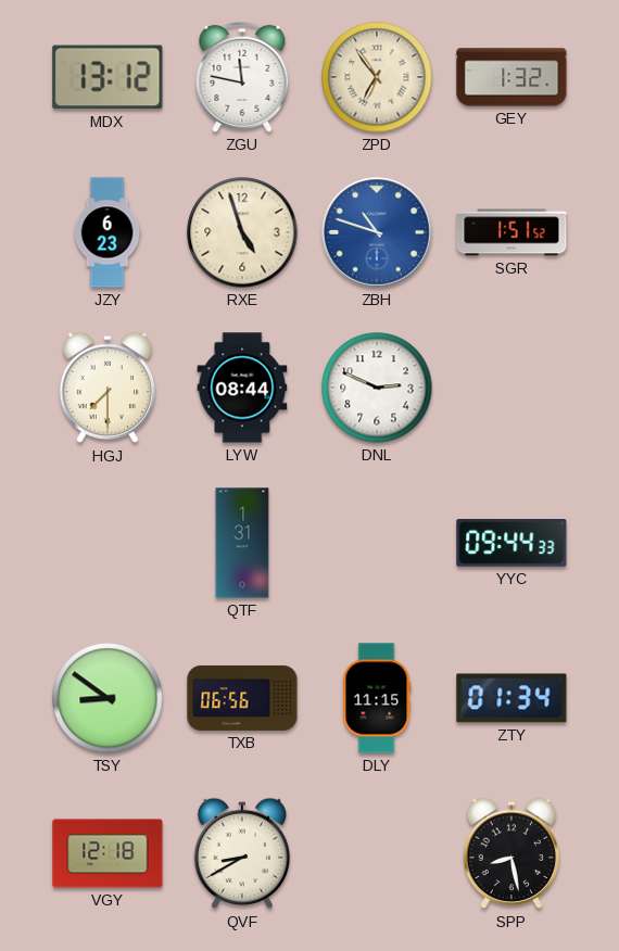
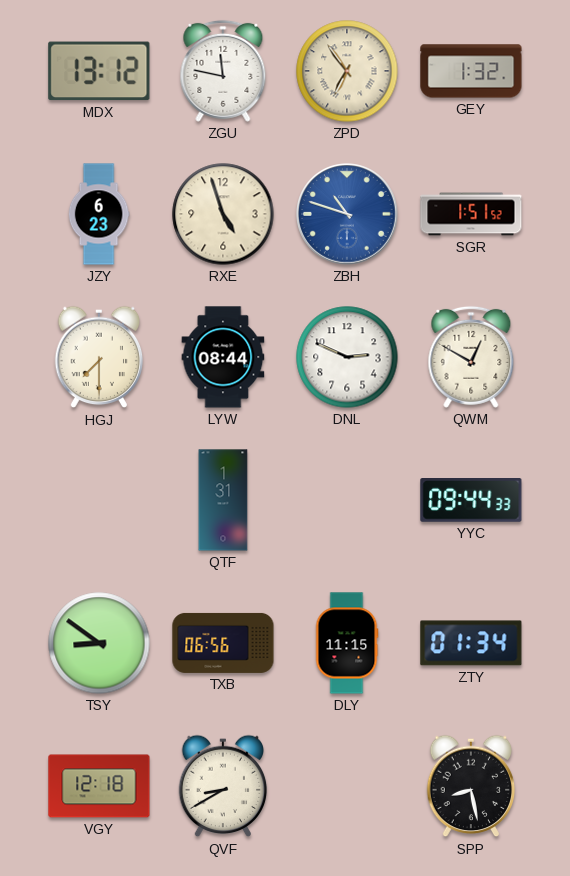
QWM: none -> 12:50
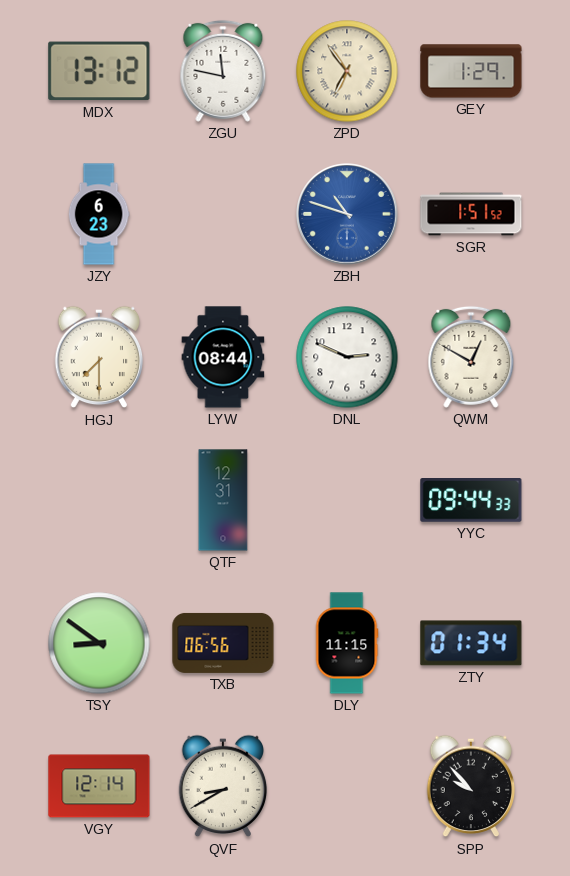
GEY: 1:32 -> 1:29
RXE: 4:57 -> none
QTF: 1:31 -> 12:31
VGY: 12:18 -> 12:14
SPP: 8:28 -> 9:53
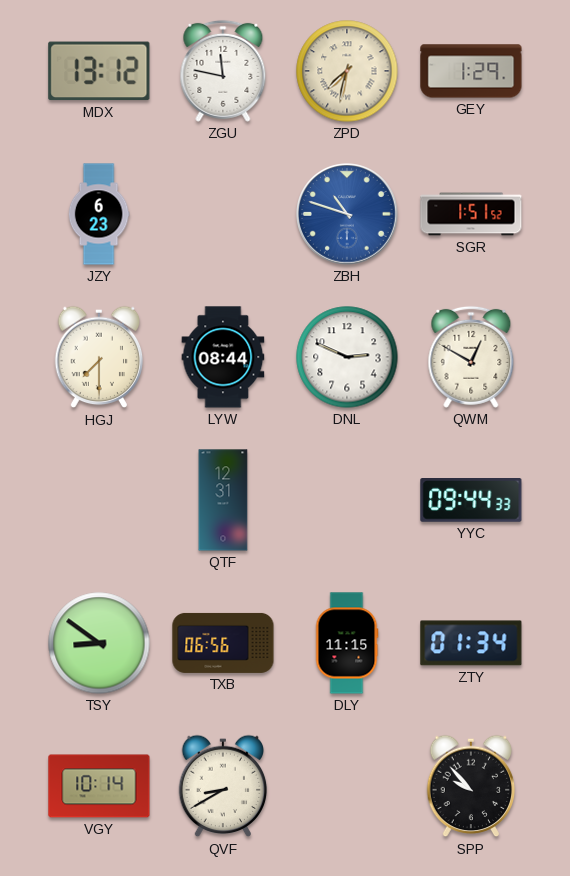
ZPD: 6:54 -> 7:32
VGY: 12:14 -> 10:14
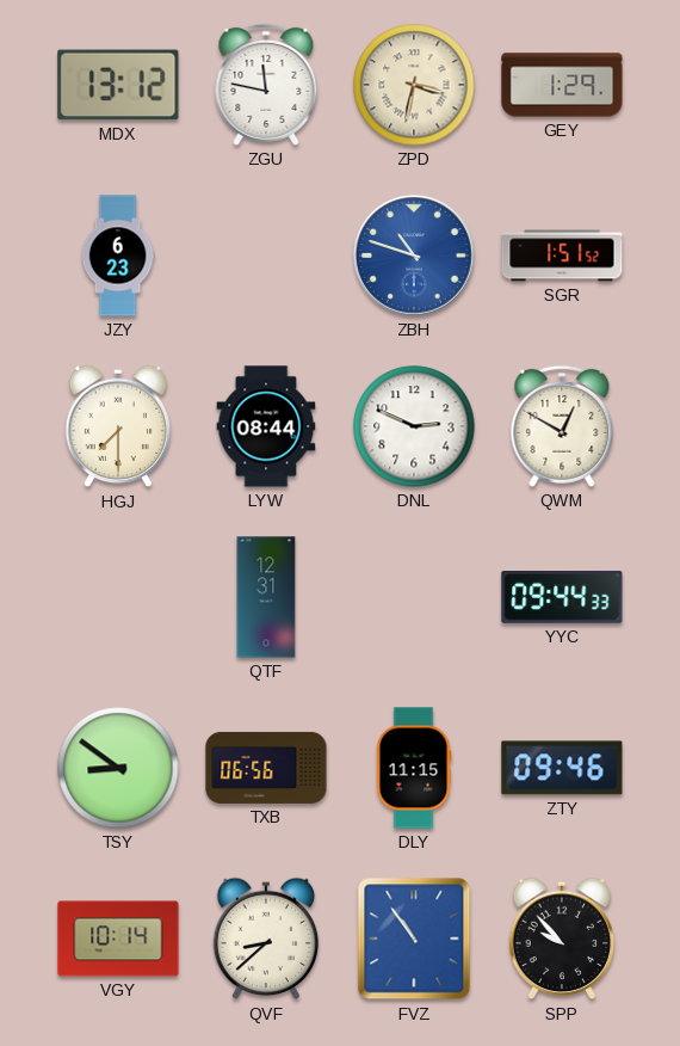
ZPD: 7:32 -> 3:32
ZTY: 01:34 -> 09:46
QVF: 8:40 -> 8:38
FVZ: none -> 10:54
